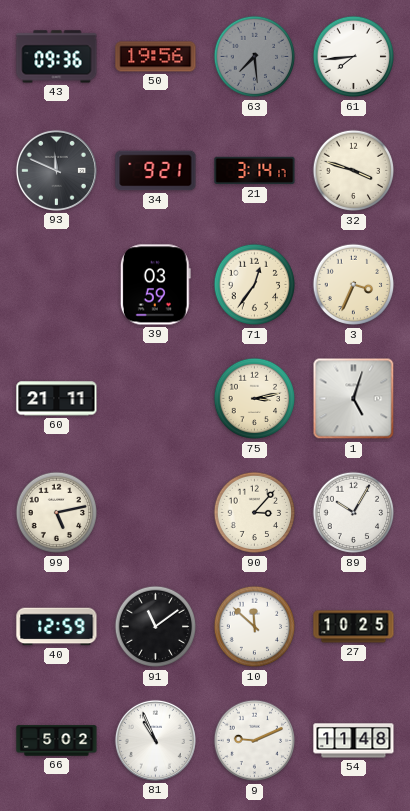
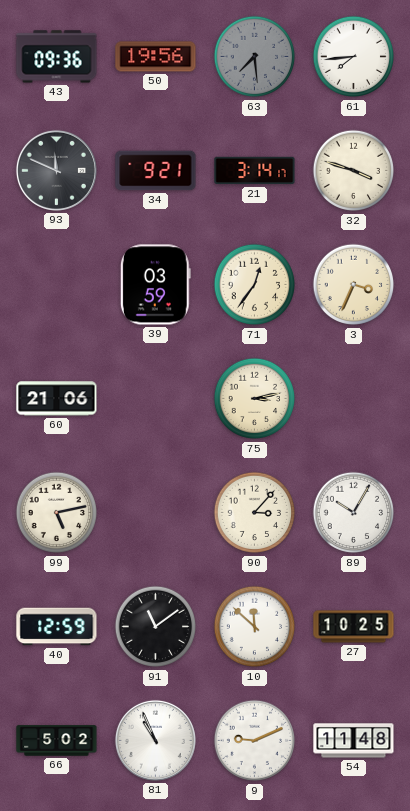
60: 21:11 -> 21:06
1: 5:03 -> none
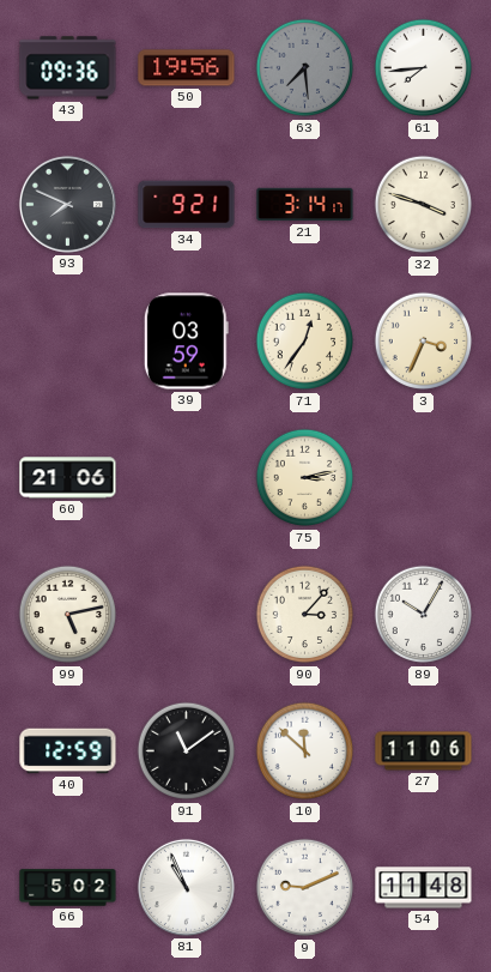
93: 11:49 -> 7:49
27: 10:25 -> 11:06
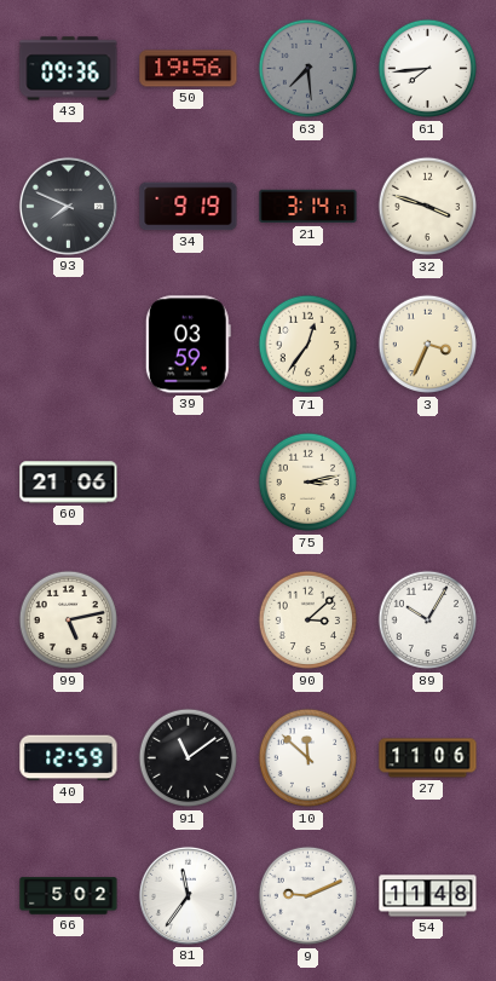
34: 9:21 -> 9:19
90: 3:07 -> 3:08
81: 10:56 -> 11:36
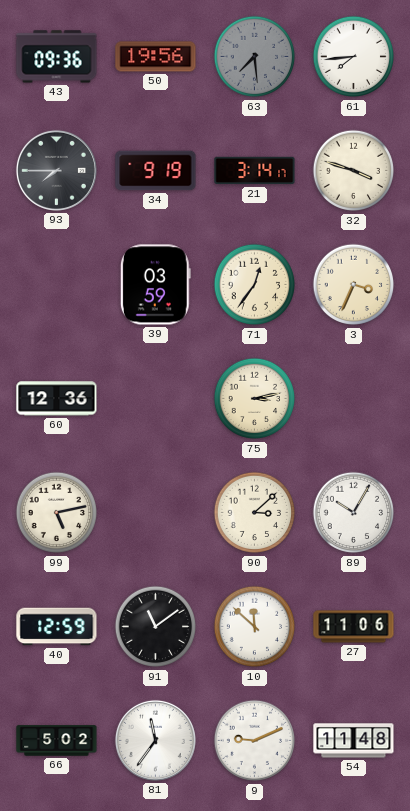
93: 7:49 -> 7:45
60: 21:06 -> 12:36
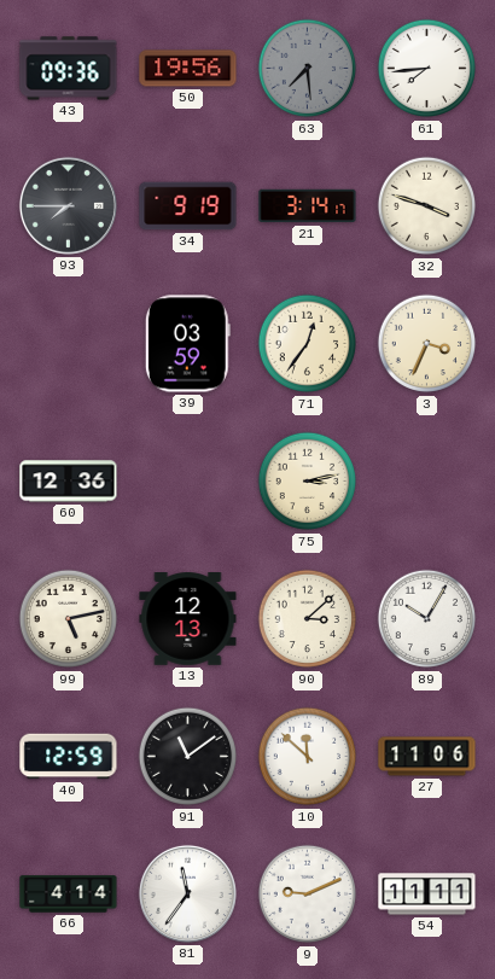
13: none -> 12:13
66: 5:02 -> 4:14
54: 11:48 -> 11:11
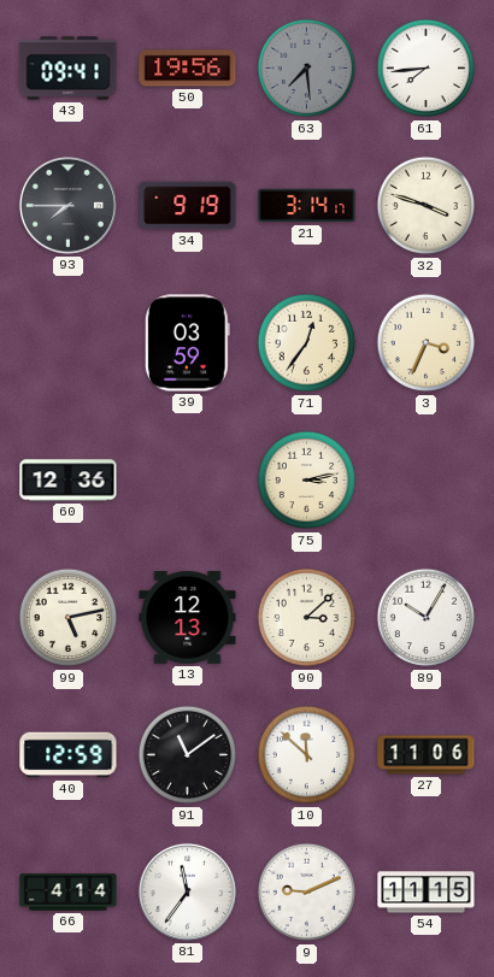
43: 09:36 -> 09:41
54: 11:11 -> 11:15
